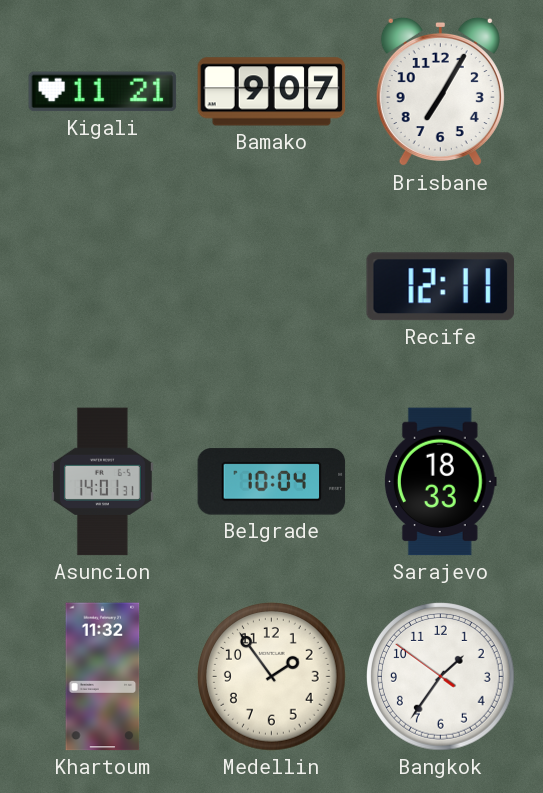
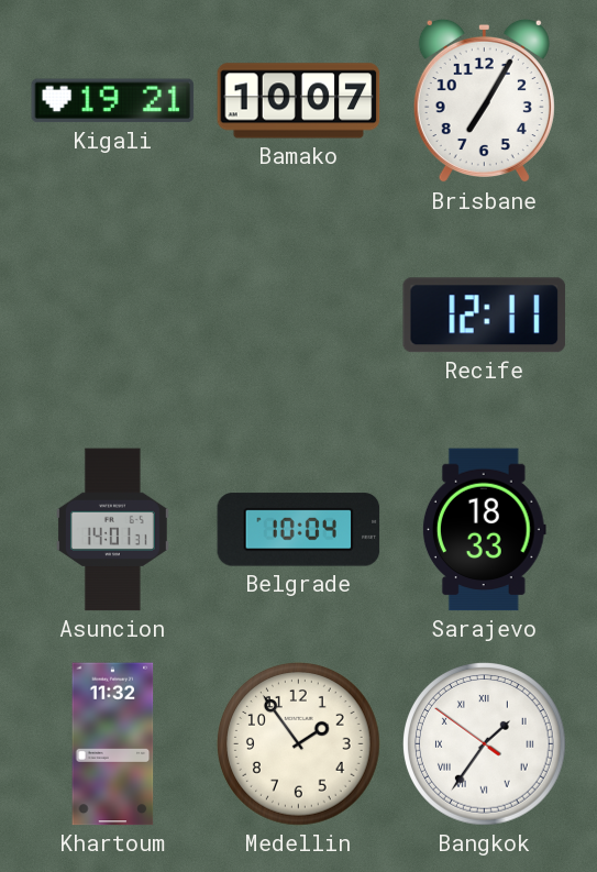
Kigali: 11:21 -> 19:21
Bamako: 9:07 -> 10:07
Bangkok numerals: Arabic -> Roman
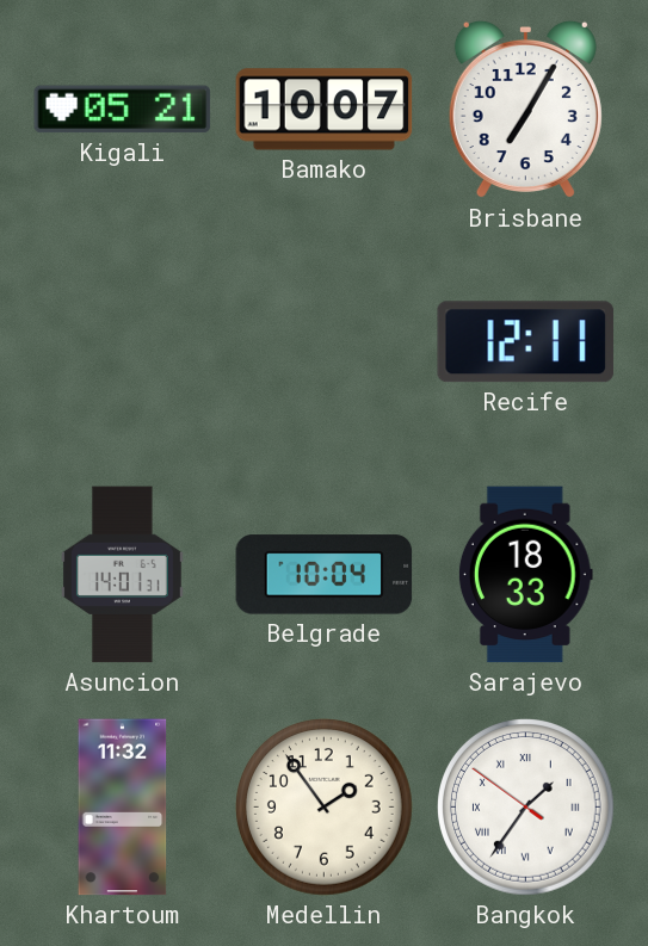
Kigali: 19:21 -> 05:21
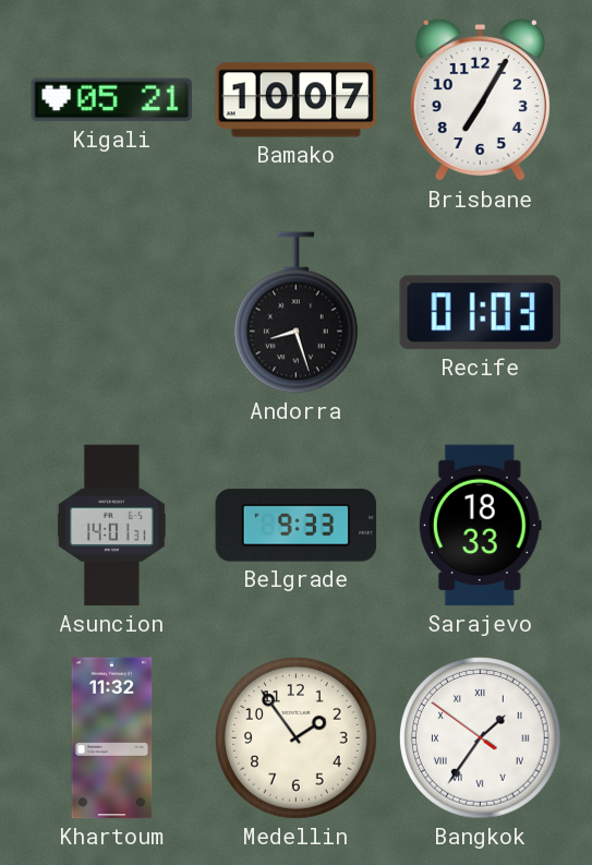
Andorra: none -> 8:27
Recife: 12:11 -> 01:03
Belgrade: 10:04 -> 9:33
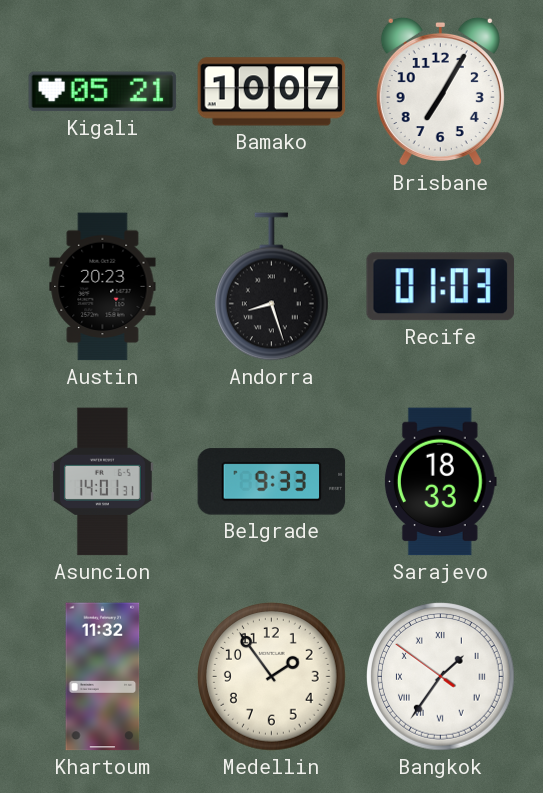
Austin: none -> 20:23
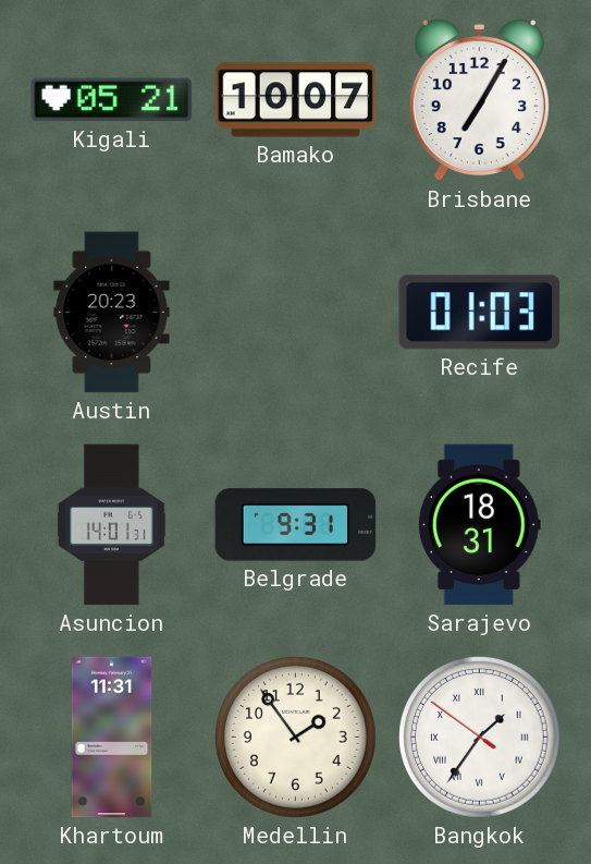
Andorra: 8:27 -> none
Belgrade: 9:33 -> 9:31
Sarajevo: 18:33 -> 18:31
Khartoum: 11:32 -> 11:31
